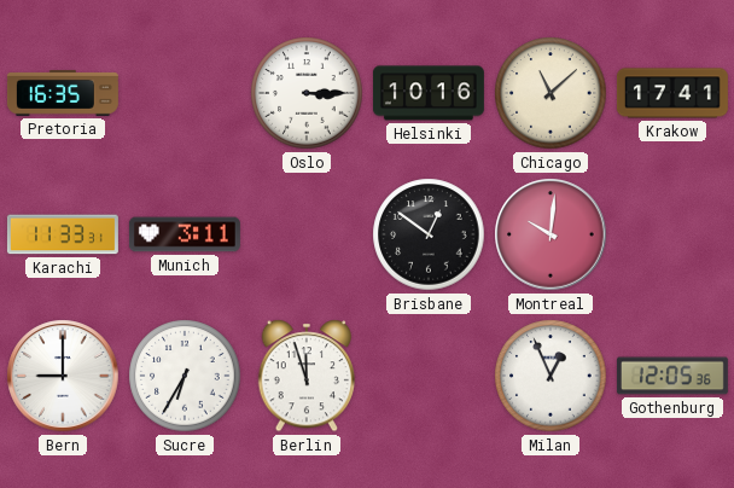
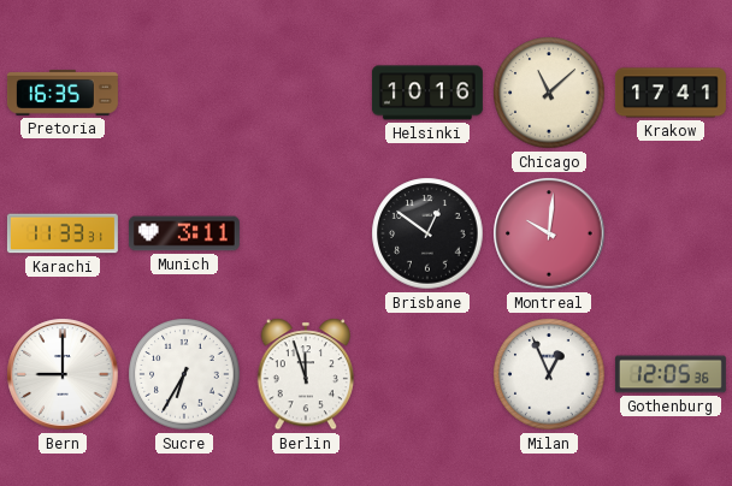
Oslo: 3:15 -> none
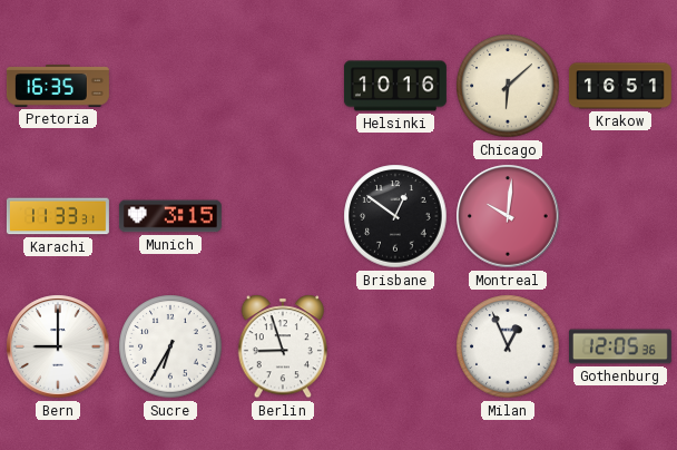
Chicago: 11:08 -> 6:08
Krakow: 17:41 -> 16:51
Munich: 3:11 -> 3:15
Berlin: 11:57 -> 8:57
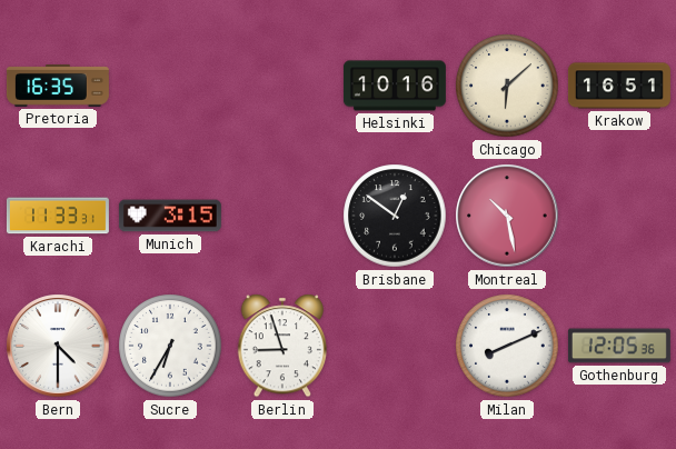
Montreal: 10:01 -> 10:28
Bern: 9:00 -> 4:30
Milan: 12:56 -> 8:11
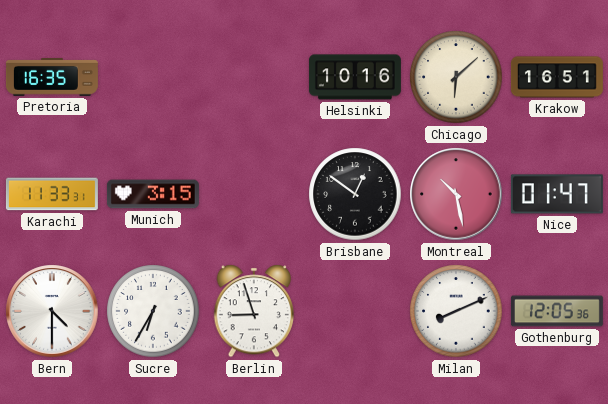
Nice: none -> 01:47
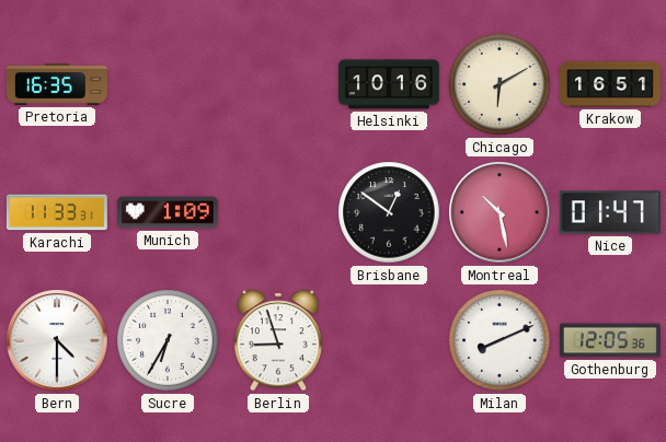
Chicago: 6:08 -> 6:10
Munich: 3:15 -> 1:09
